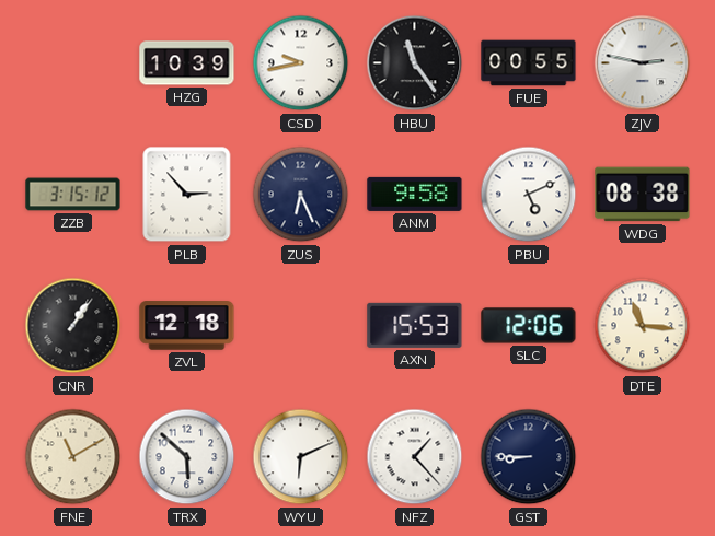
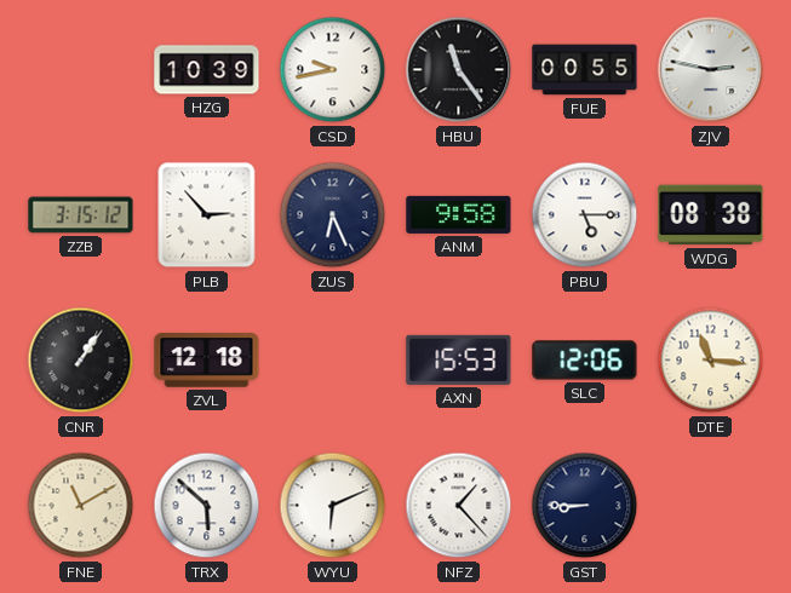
PBU: 5:11 -> 5:15
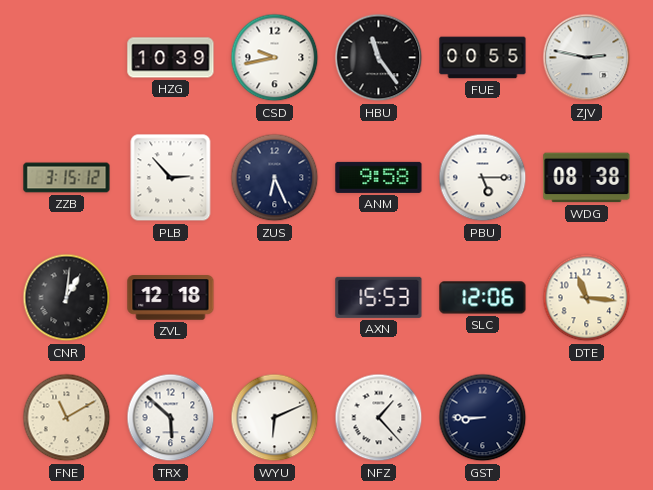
CNR: 1:06 -> 1:01
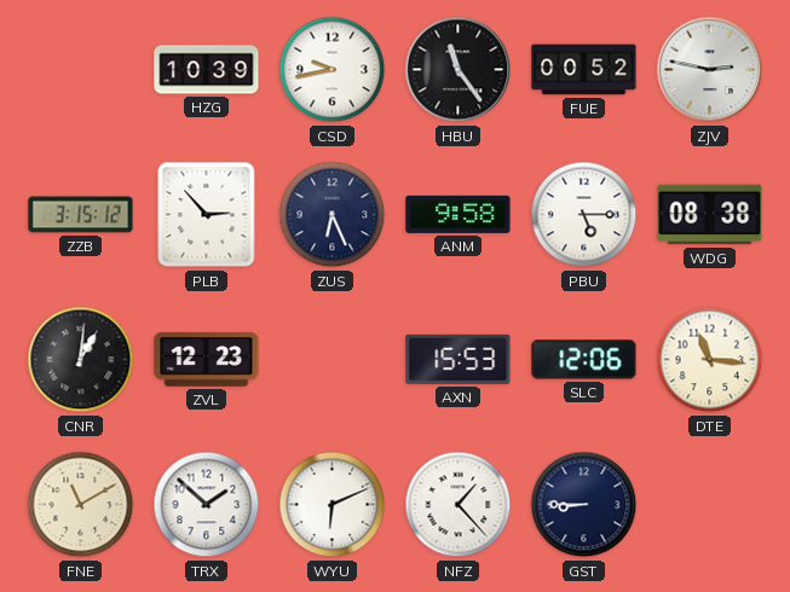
FUE: 00:55 -> 00:52
ZVL: 12:18 -> 12:23
TRX: 5:52 -> 1:52
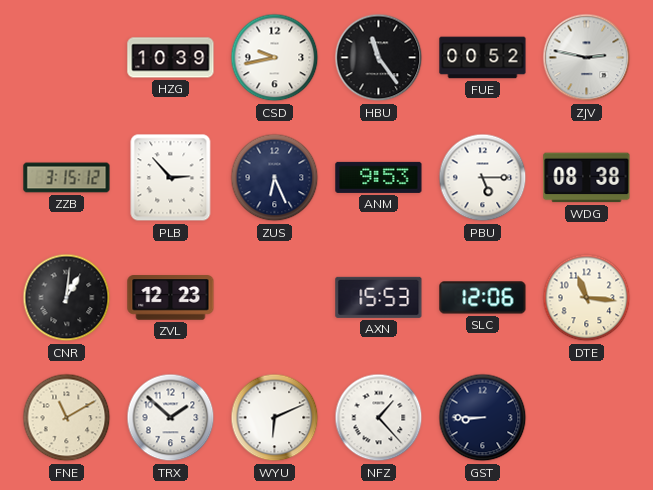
ANM: 9:58 -> 9:53
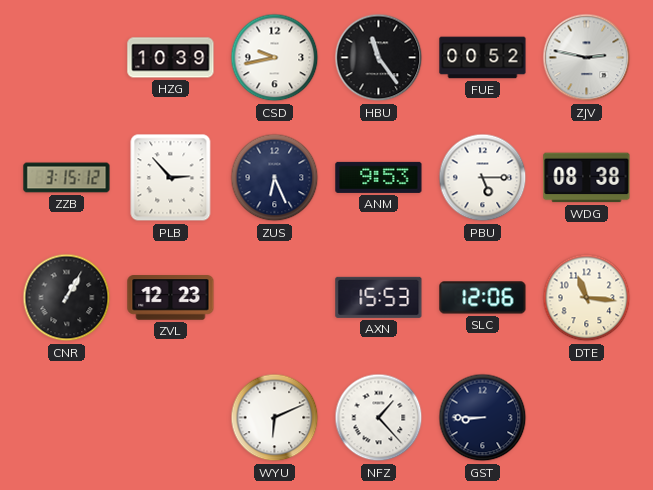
CNR: 1:01 -> 1:05
FNE: 11:10 -> none
TRX: 1:52 -> none
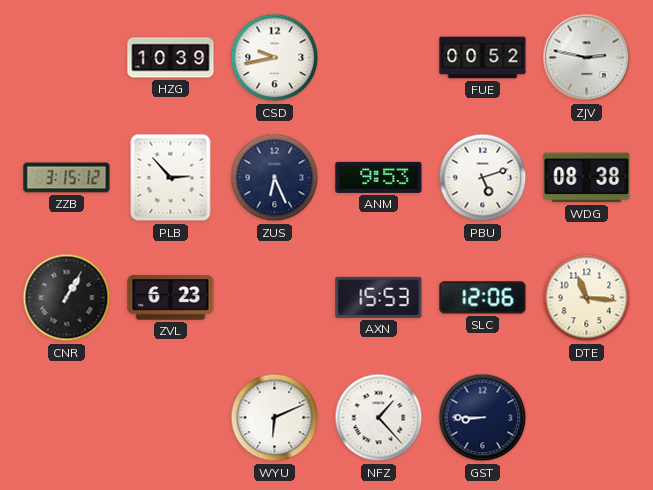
HBU: 11:24 -> none
PBU: 5:15 -> 5:12
ZVL: 12:23 -> 6:23
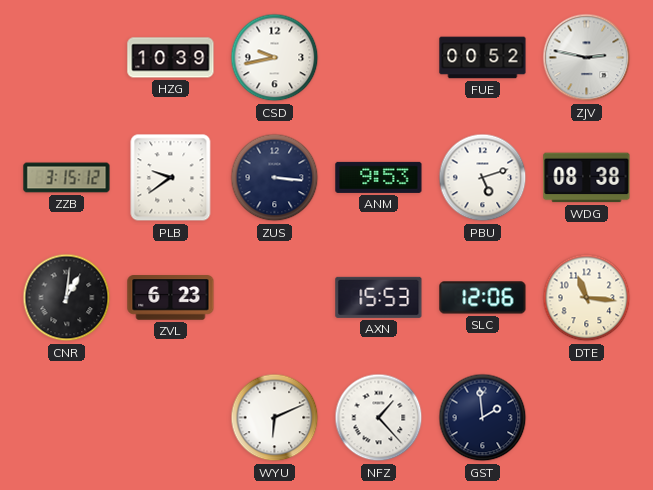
PLB: 2:53 -> 9:39
ZUS: 6:26 -> 3:16
CNR: 1:05 -> 1:01
GST: 8:45 -> 1:59
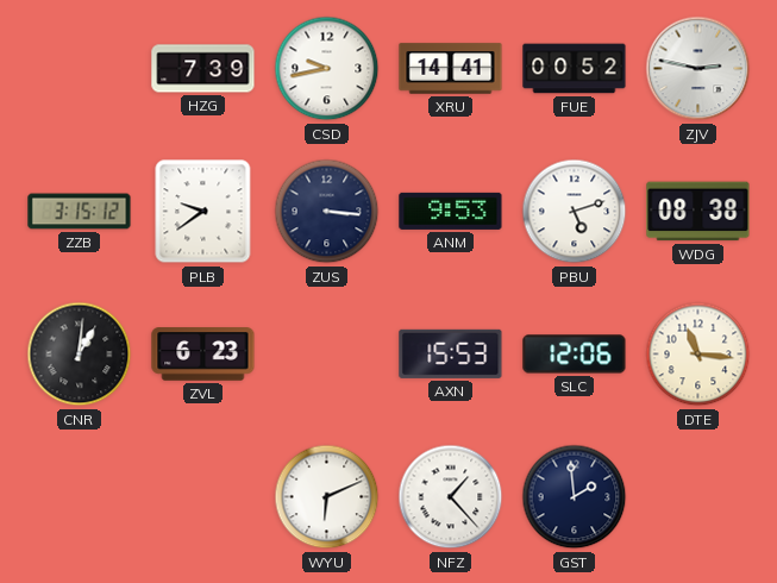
HZG: 10:39 -> 7:39
XRU: none -> 14:41
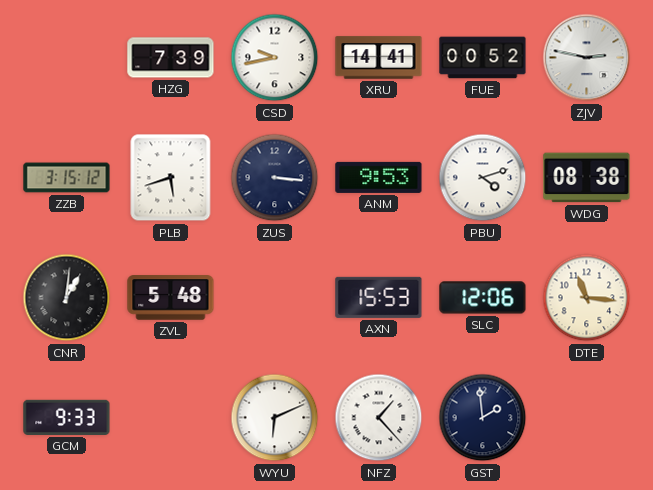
PLB: 9:39 -> 5:42
PBU: 5:12 -> 4:12
ZVL: 6:23 -> 5:48
GCM: none -> 9:33
